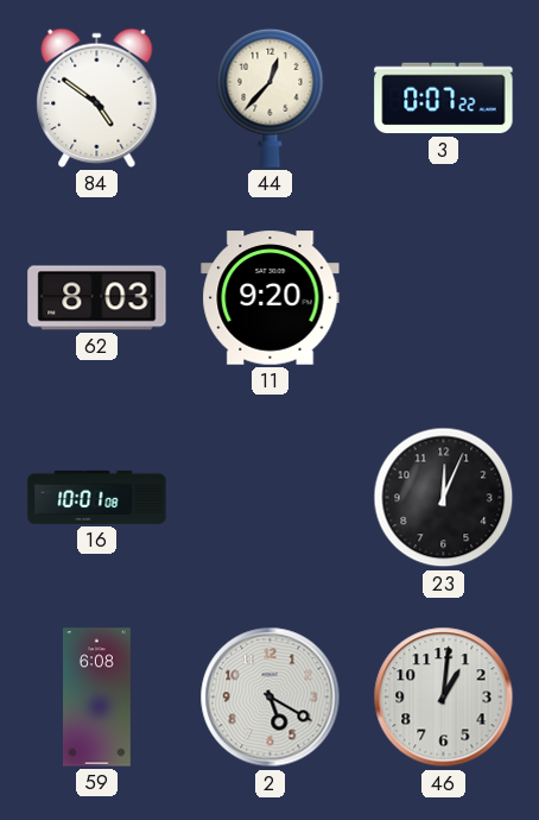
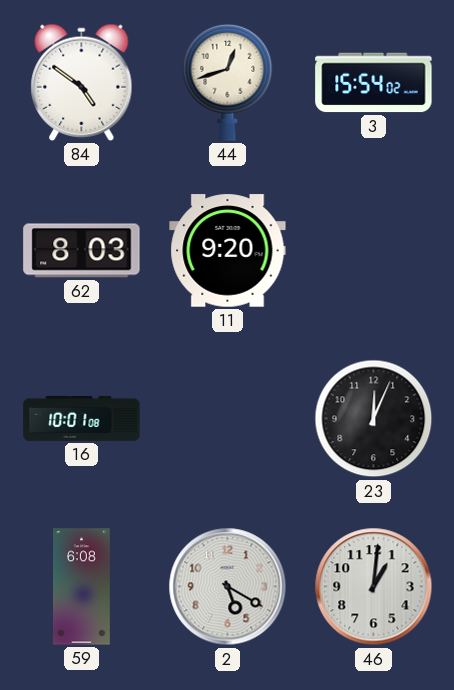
44: 12:37 -> 12:42
3: 0:07 -> 15:54
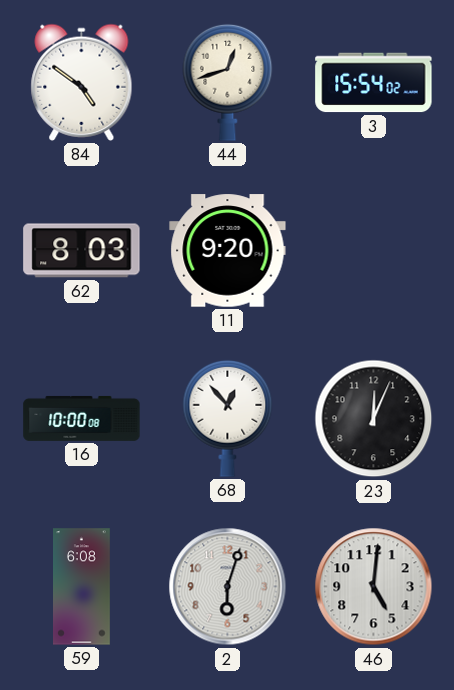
16: 10:01 -> 10:00
68: none -> 12:53
2: 5:20 -> 6:03
46: 1:01 -> 5:01
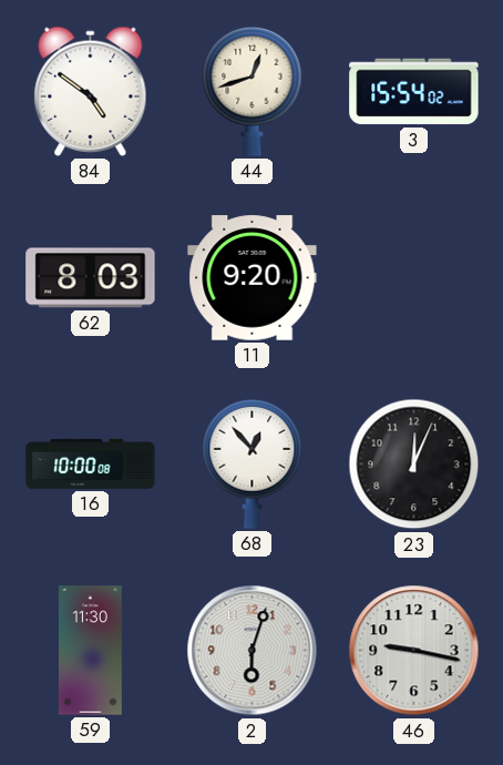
59: 6:08 -> 11:30
46: 5:01 -> 9:17
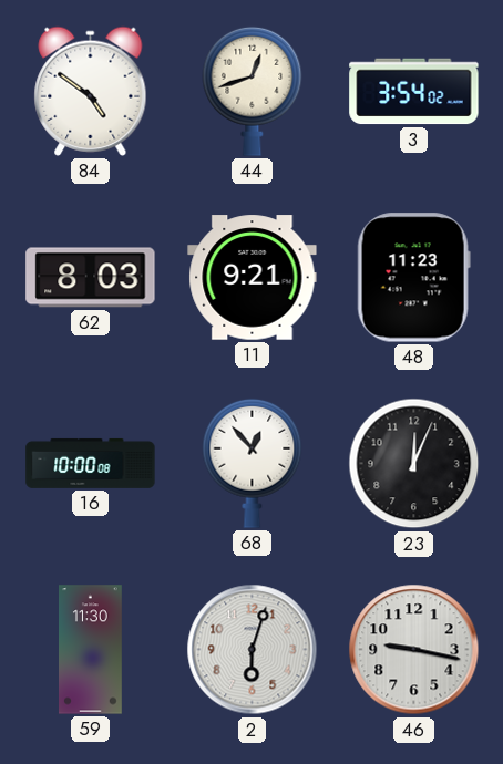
3: 15:54 -> 3:54
11: 9:20 -> 9:21
48: none -> 11:23
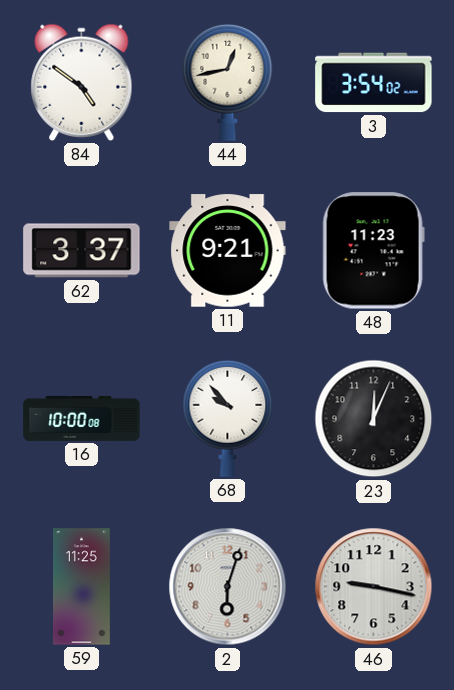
44: 12:42 -> 12:43
62: 8:03 -> 3:37
68: 12:53 -> 9:53
59: 11:30 -> 11:25
